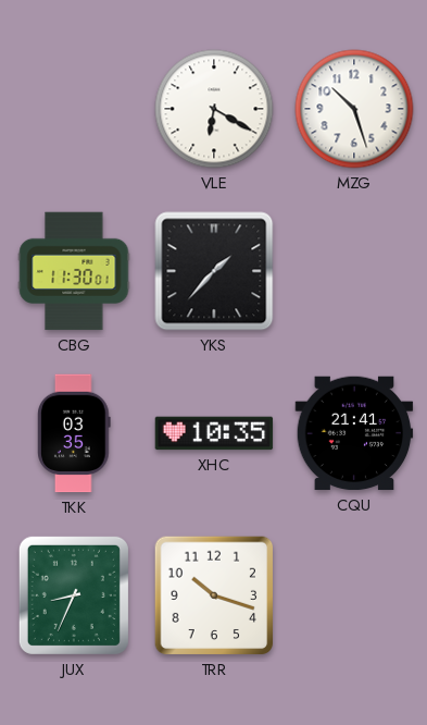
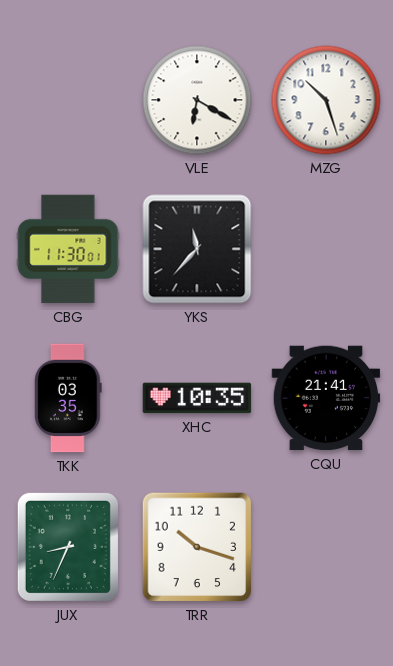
YKS: 1:37 -> 11:37
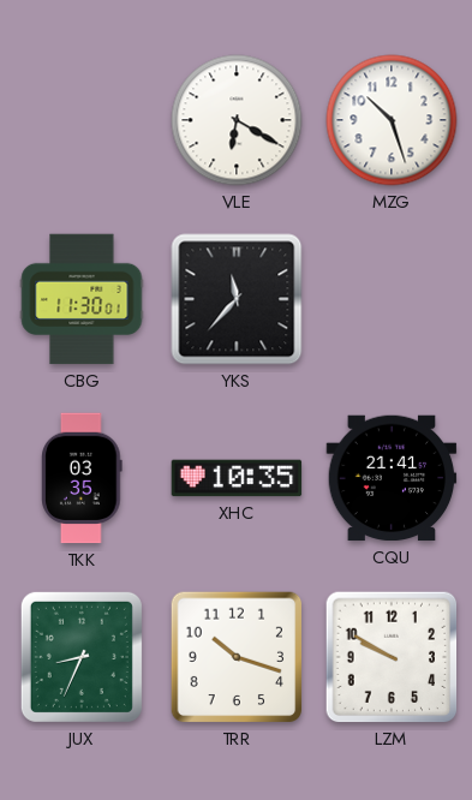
LZM: none -> 9:50
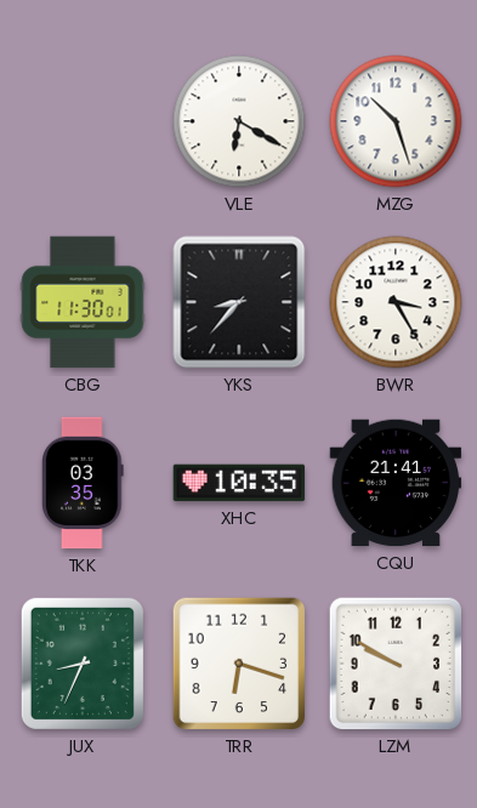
YKS: 11:37 -> 8:37
BWR: none -> 3:25
TRR: 10:18 -> 6:18
